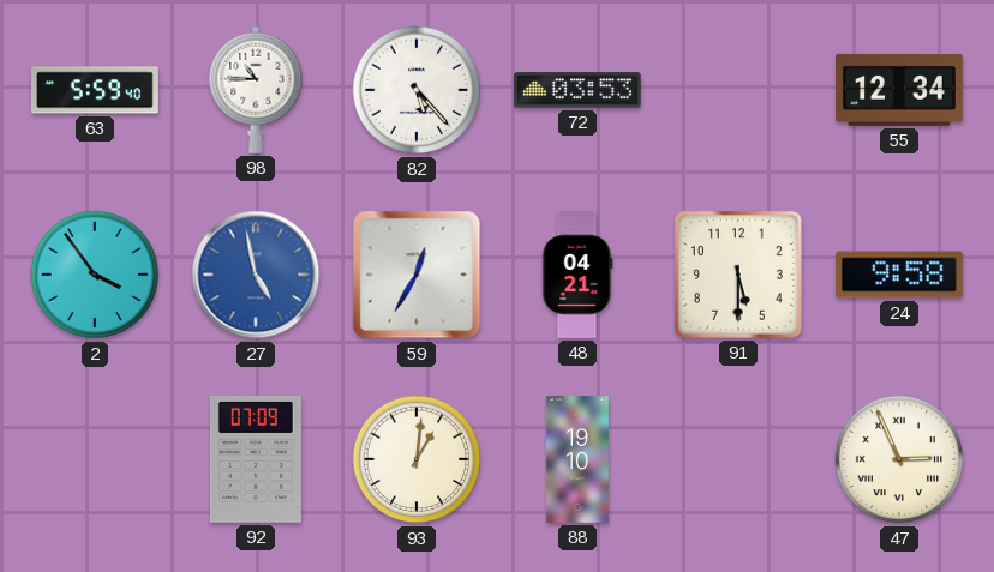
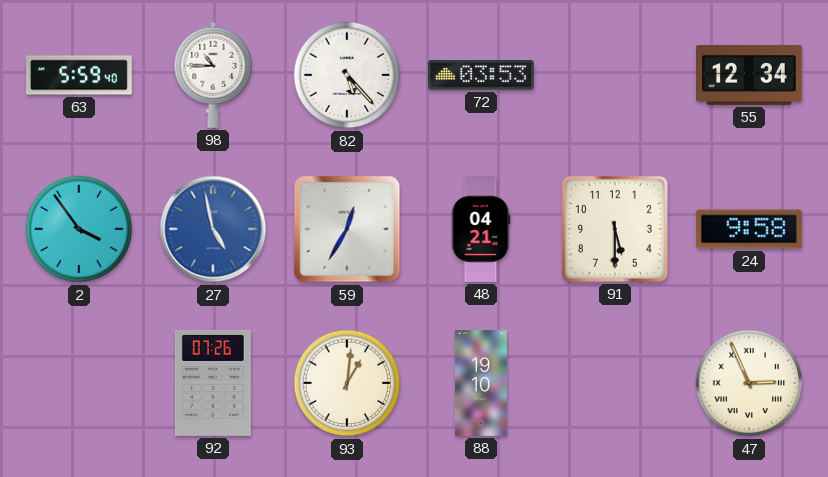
92: 07:09 -> 07:26
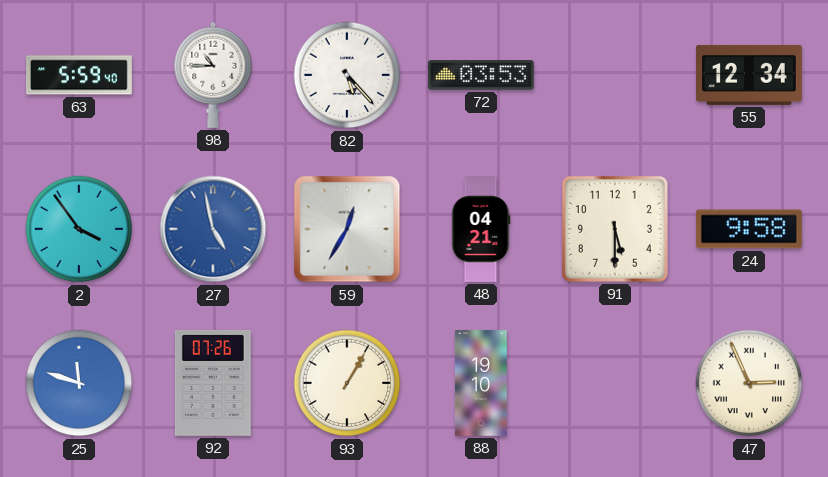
25: none -> 11:48
93: 1:01 -> 1:05
